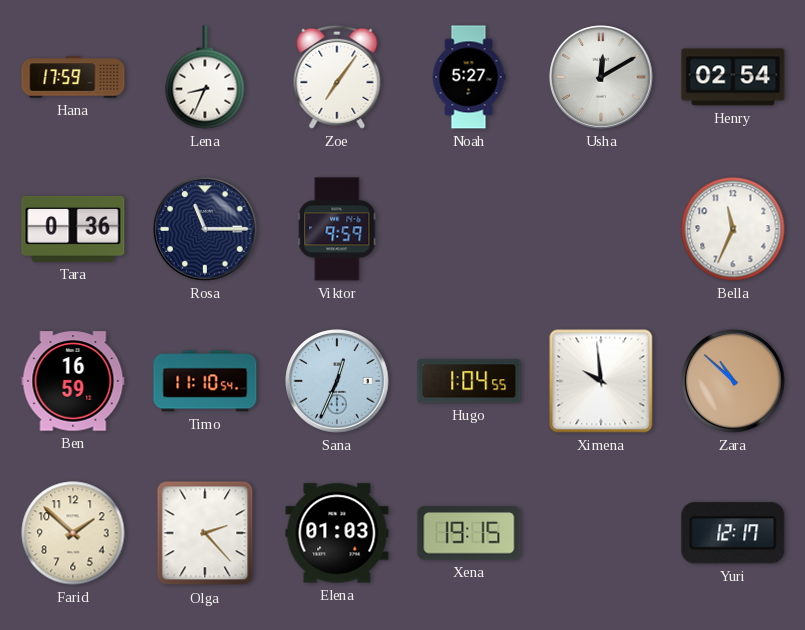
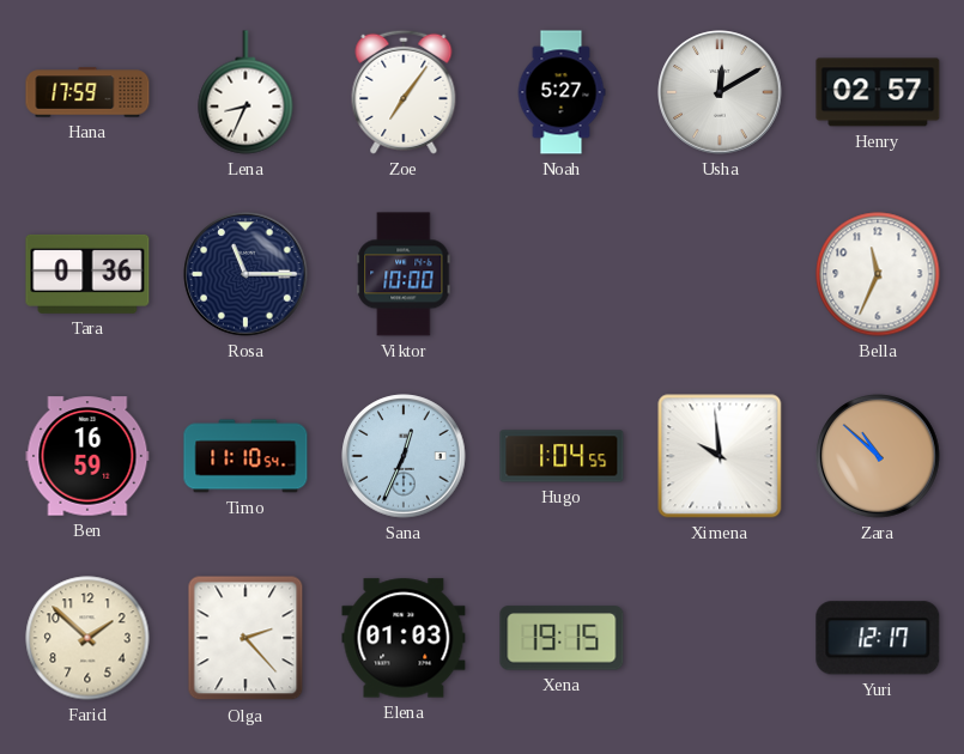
Henry: 02:54 -> 02:57
Viktor: 9:59 -> 10:00
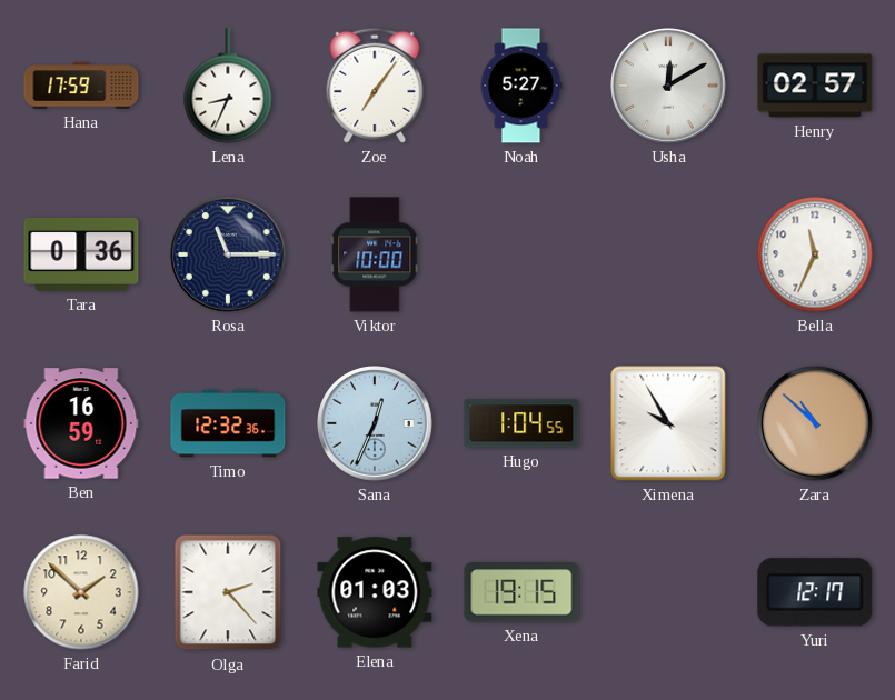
Timo: 11:10 -> 12:32
Ximena: 9:59 -> 9:55
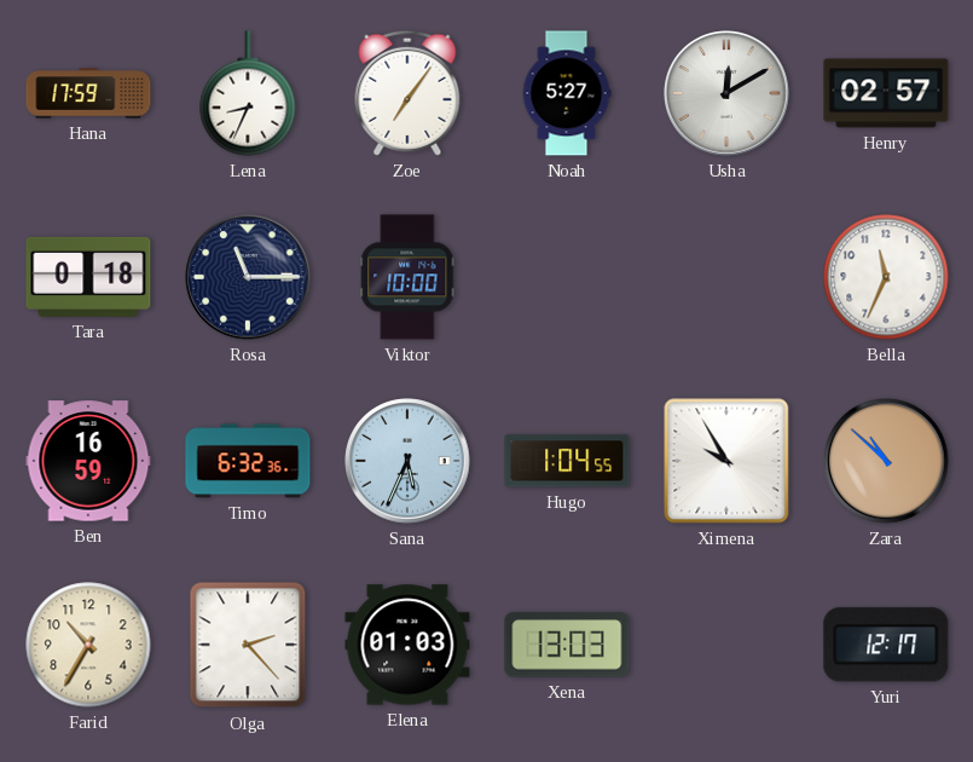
Tara: 0:36 -> 0:18
Timo: 12:32 -> 6:32
Sana: 12:34 -> 5:34
Farid: 1:52 -> 10:35
Xena: 19:15 -> 13:03
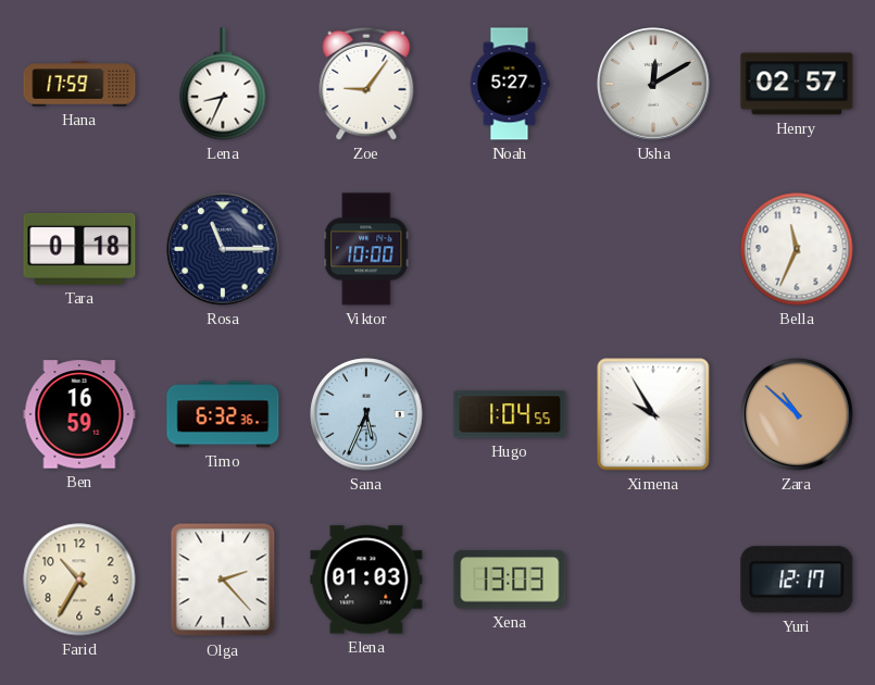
Zoe: 7:06 -> 9:06
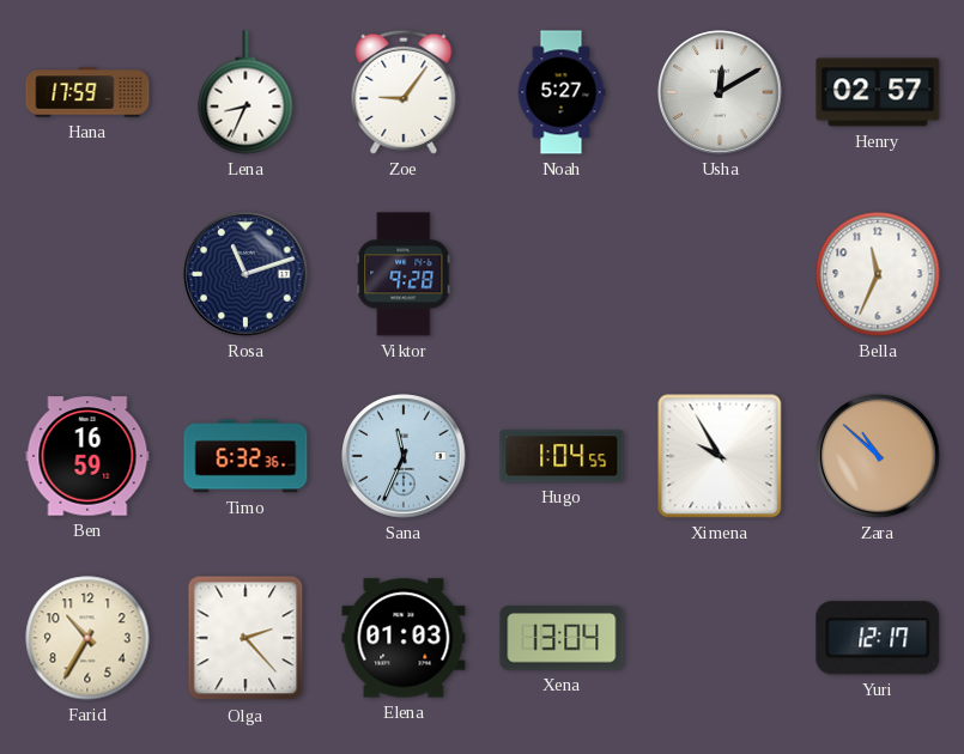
Tara: 0:18 -> none
Rosa: 11:15 -> 11:12
Viktor: 10:00 -> 9:28
Sana: 5:34 -> 11:34
Xena: 13:03 -> 13:04
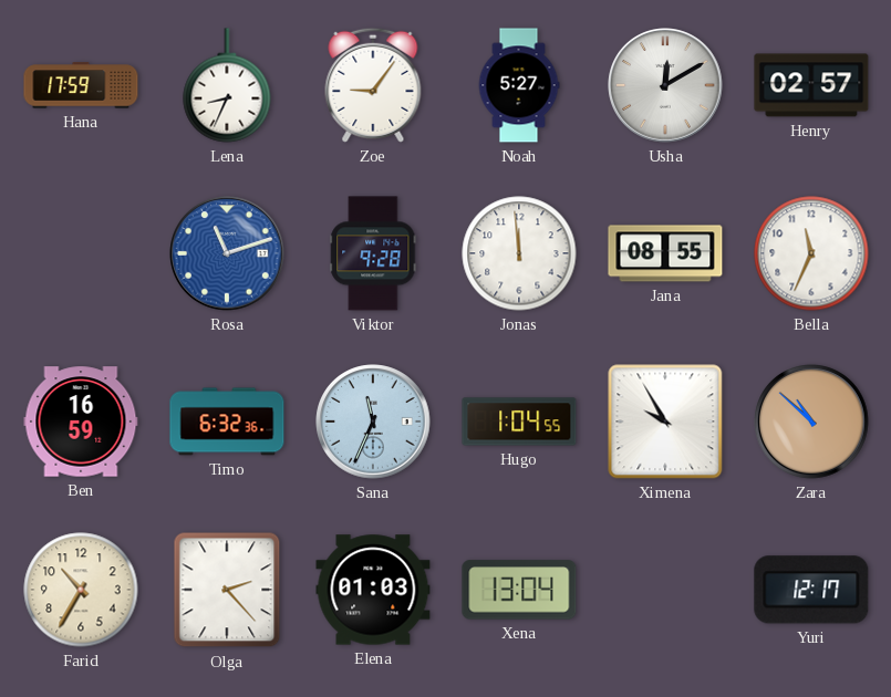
Rosa dial: navy -> blue
Jonas: none -> 11:59
Jana: none -> 08:55
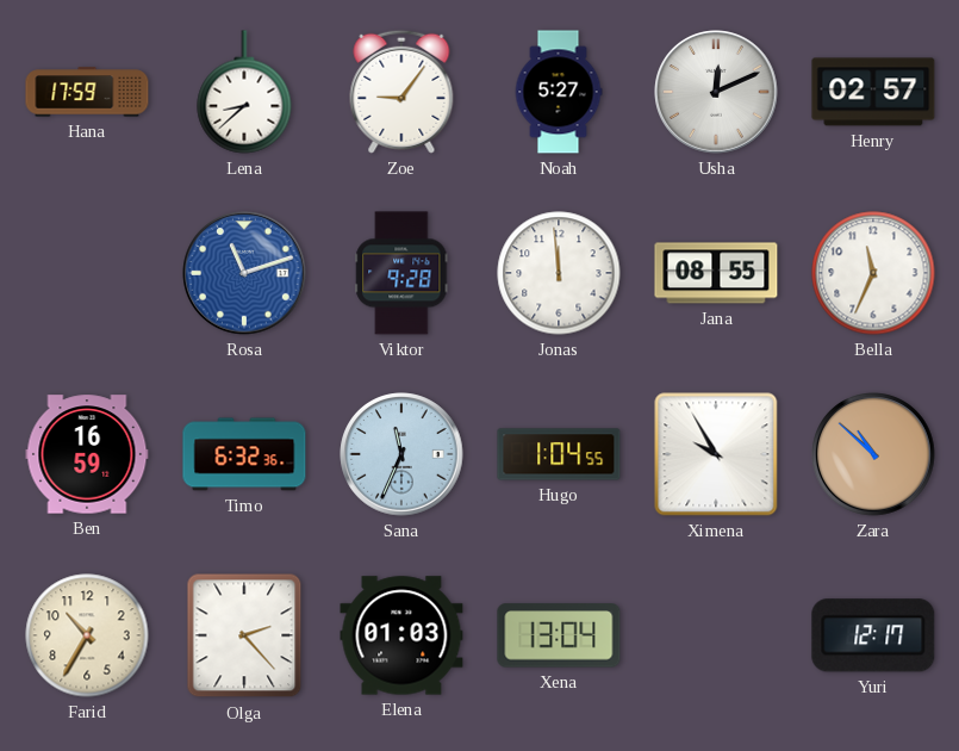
Lena: 8:34 -> 8:38
Usha: 12:10 -> 12:11
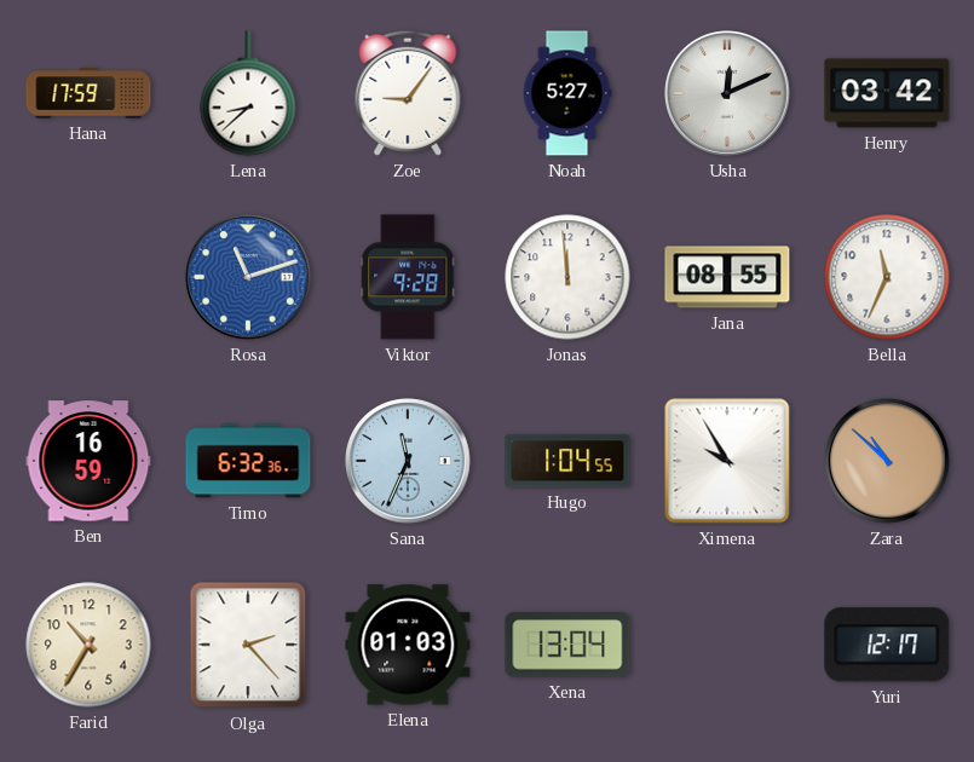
Henry: 02:57 -> 03:42
